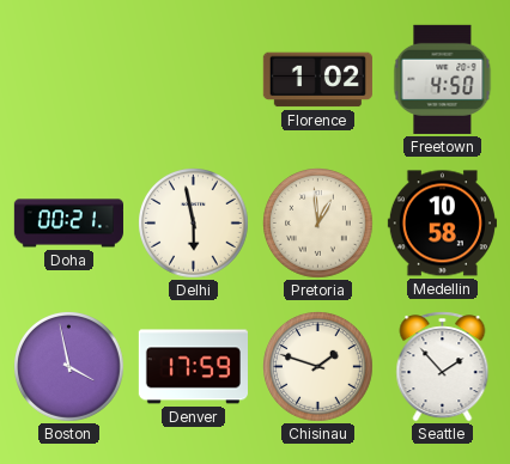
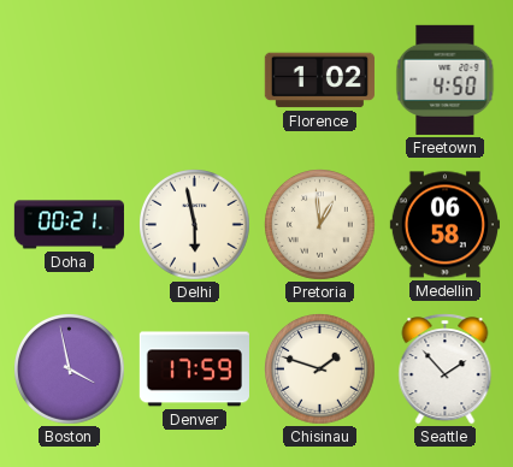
Medellin: 10:58 -> 06:58
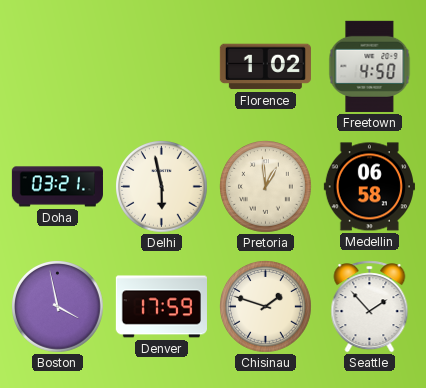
Doha: 00:21 -> 03:21
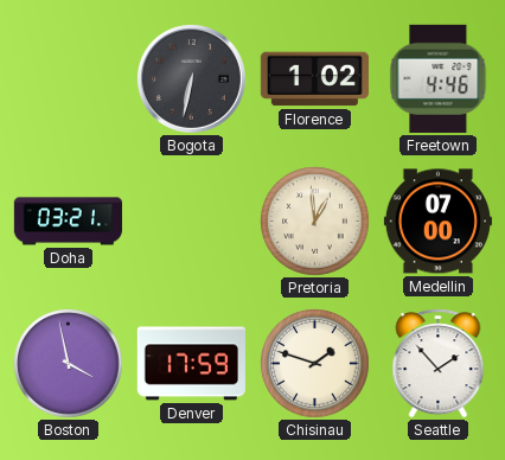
Bogota: none -> 6:32
Freetown: 4:50 -> 4:46
Delhi: 5:58 -> none
Medellin: 06:58 -> 07:00
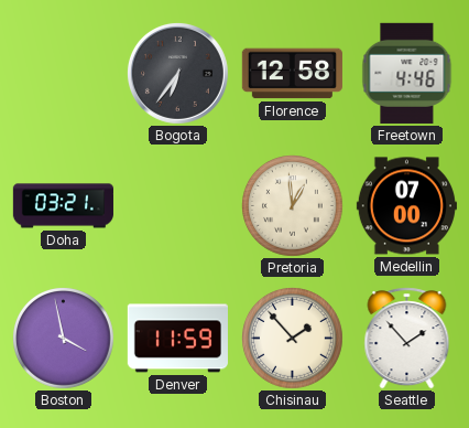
Bogota: 6:32 -> 6:36
Florence: 1:02 -> 12:58
Denver: 17:59 -> 11:59
Chisinau: 1:48 -> 1:53
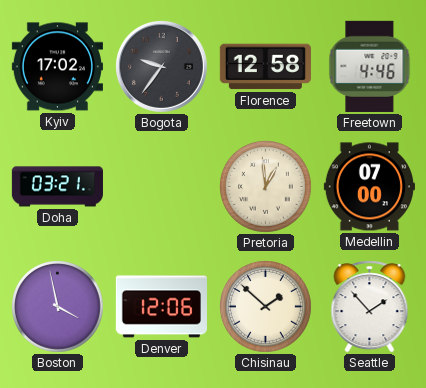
Kyiv: none -> 17:02
Bogota: 6:36 -> 9:36
Denver: 11:59 -> 12:06
Chisinau: 1:53 -> 1:52
